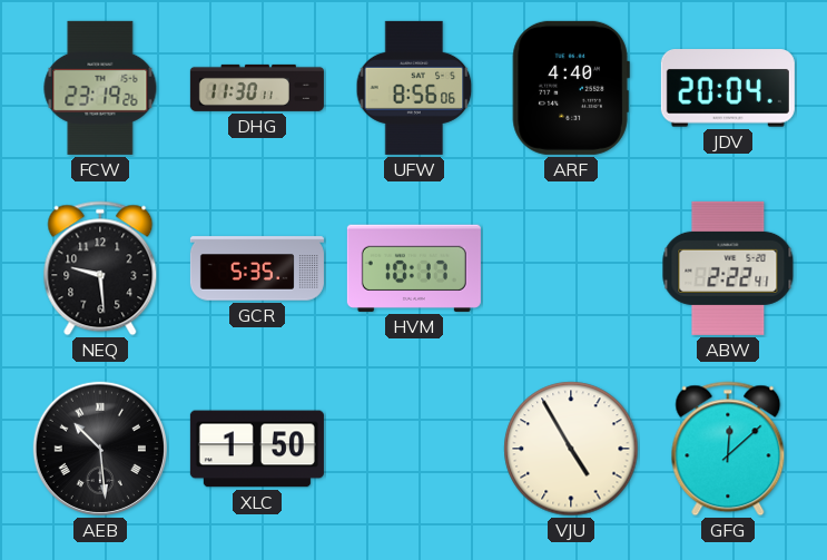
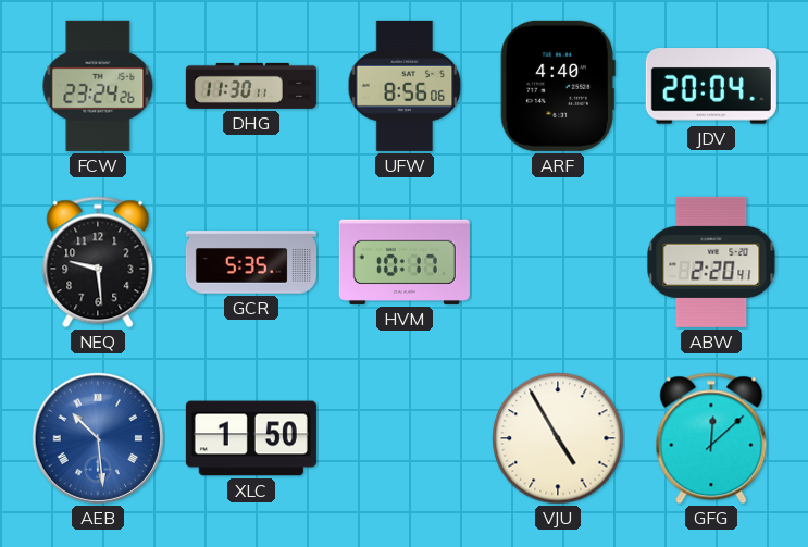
FCW: 23:19 -> 23:24
ABW: 2:22 -> 2:20
AEB dial: black -> blue
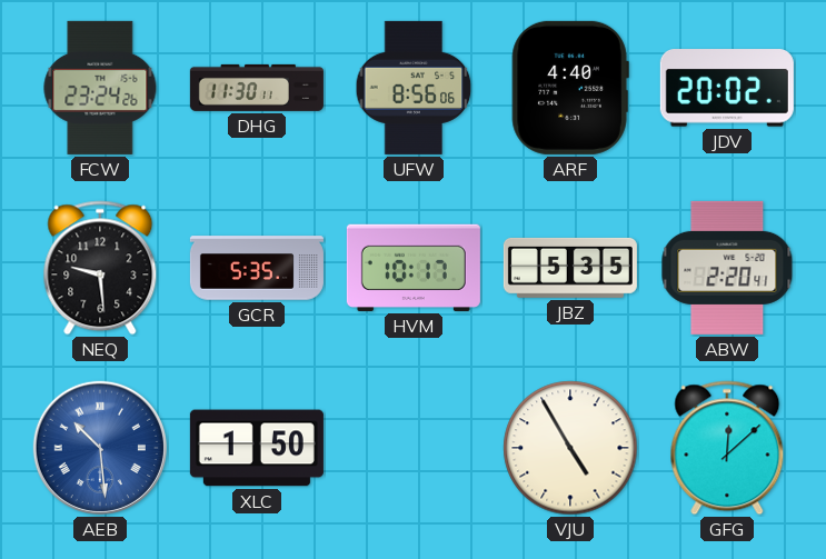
JDV: 20:04 -> 20:02
JBZ: none -> 5:35
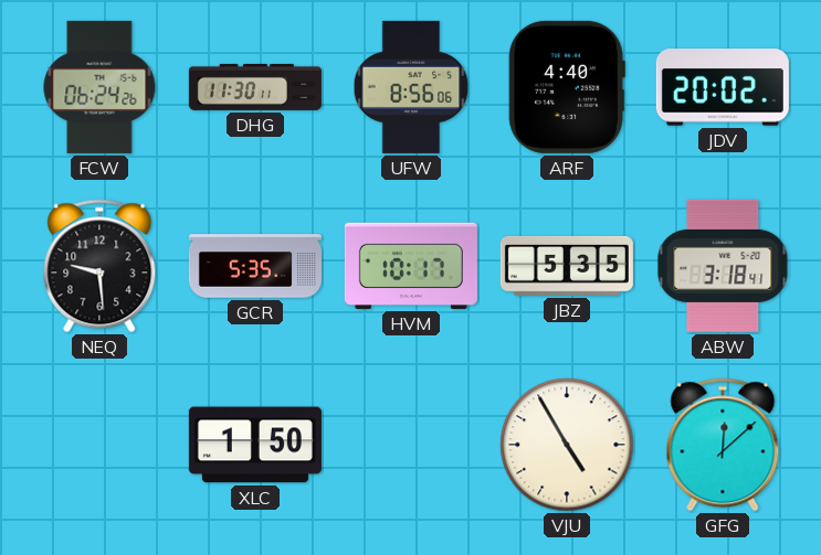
FCW: 23:24 -> 06:24
ABW: 2:20 -> 3:18
AEB: 10:29 -> none
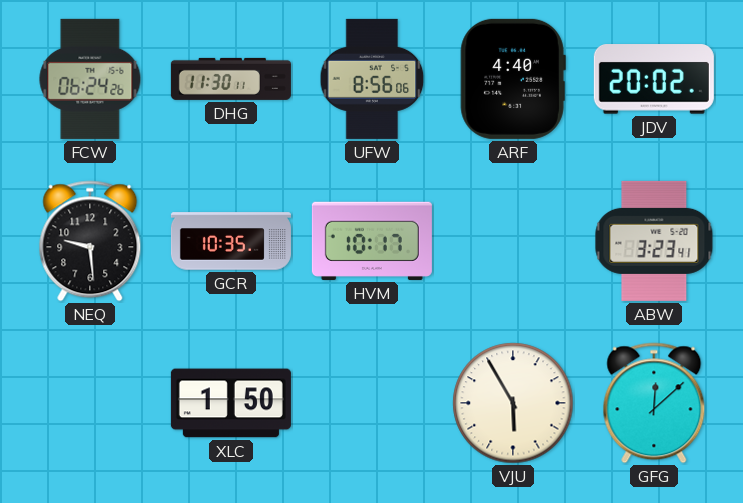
GCR: 5:35 -> 10:35
JBZ: 5:35 -> none
ABW: 3:18 -> 3:23
VJU: 4:55 -> 5:55
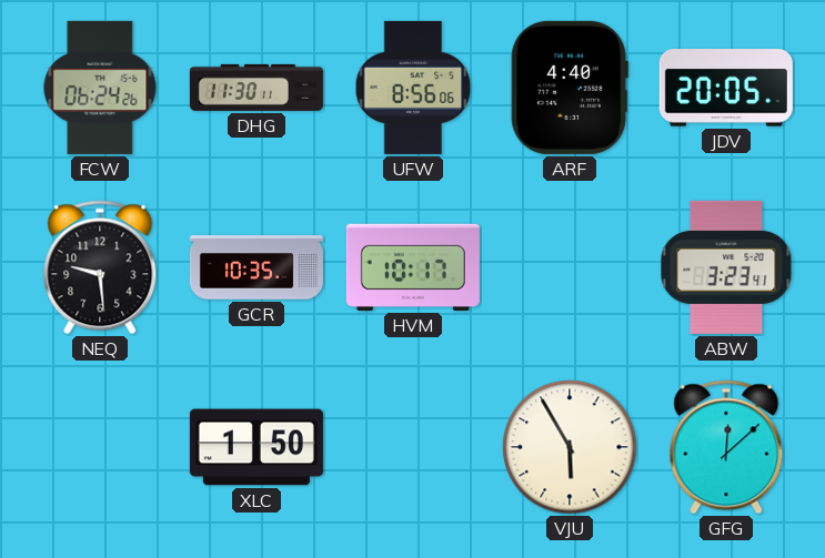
JDV: 20:02 -> 20:05
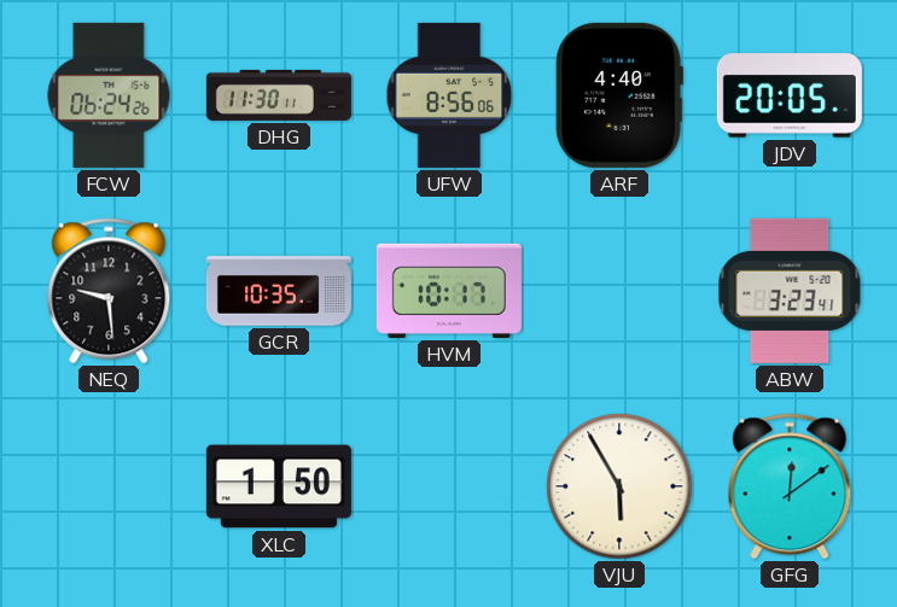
GFG: 12:08 -> 12:09
